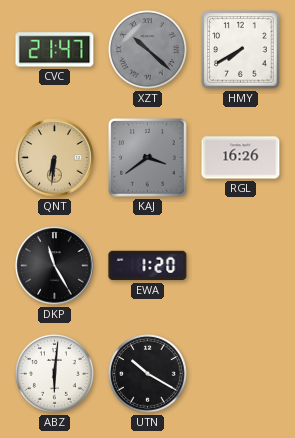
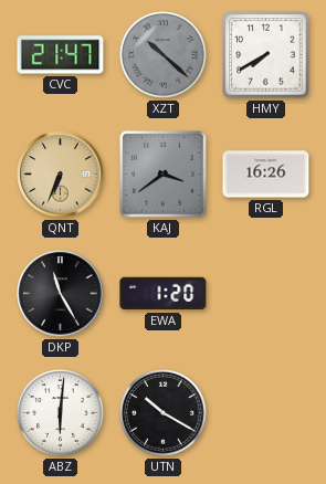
QNT: 6:31 -> 6:34
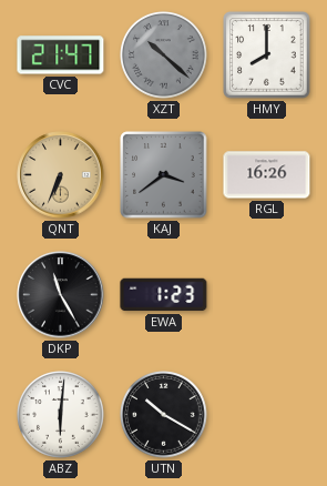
HMY: 7:40 -> 8:00
EWA: 1:20 -> 1:23
